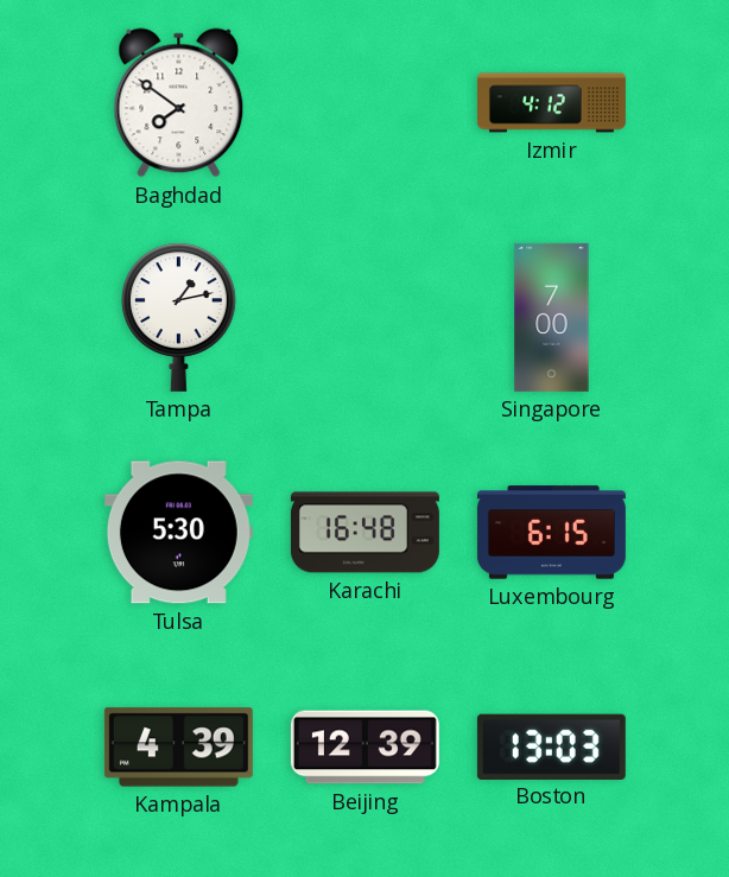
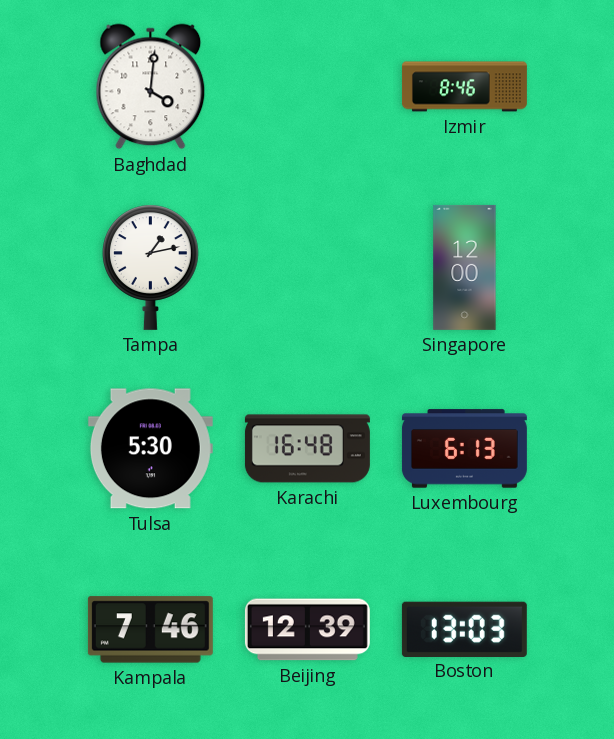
Baghdad: 7:51 -> 4:01
Izmir: 4:12 -> 8:46
Singapore: 7:00 -> 12:00
Luxembourg: 6:15 -> 6:13
Kampala: 4:39 -> 7:46
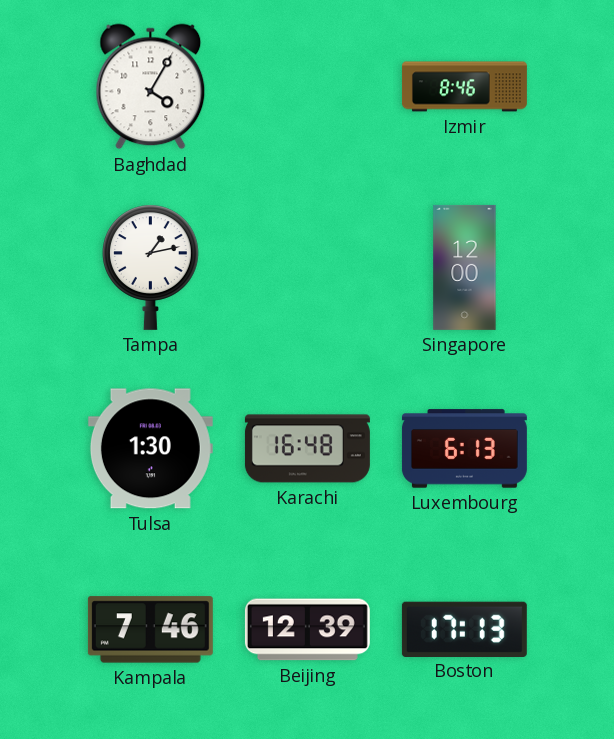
Baghdad: 4:01 -> 4:05
Tulsa: 5:30 -> 1:30
Boston: 13:03 -> 17:13
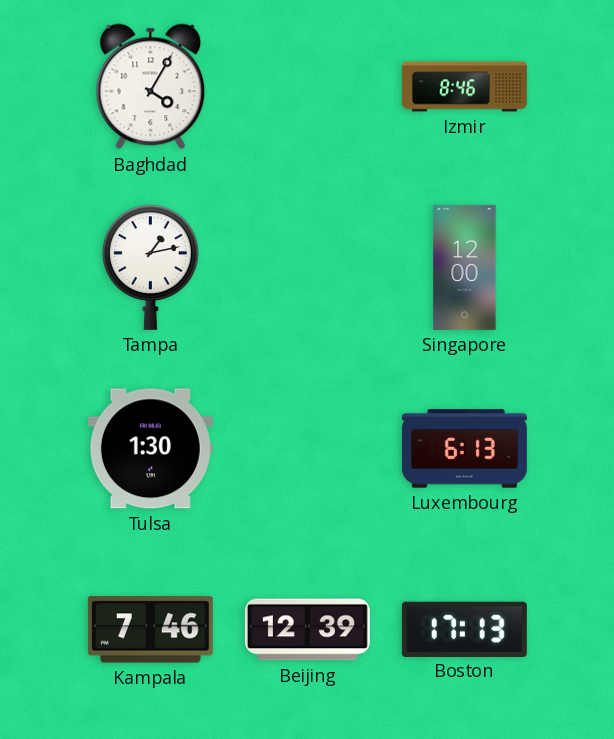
Karachi: 16:48 -> none
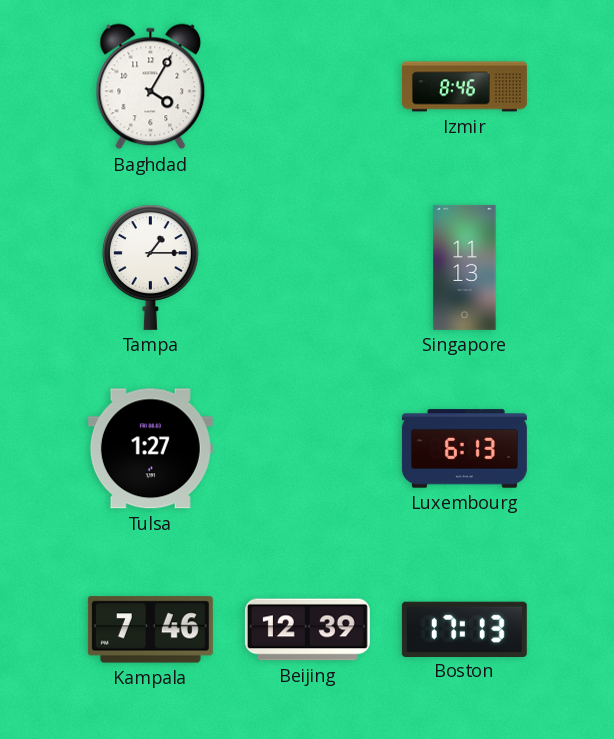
Tampa: 1:13 -> 1:15
Singapore: 12:00 -> 11:13
Tulsa: 1:30 -> 1:27
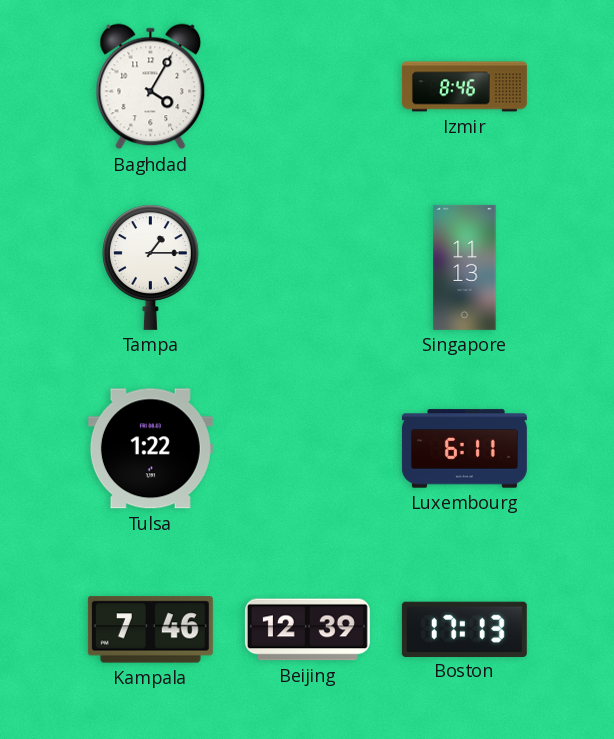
Tulsa: 1:27 -> 1:22
Luxembourg: 6:13 -> 6:11
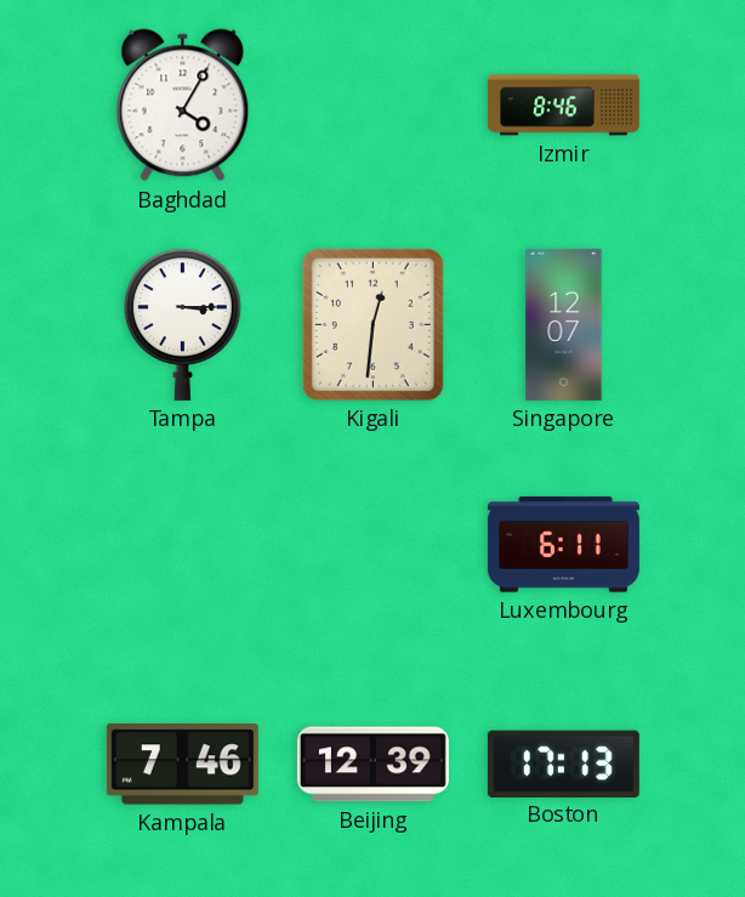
Tampa: 1:15 -> 3:15
Kigali: none -> 12:31
Singapore: 11:13 -> 12:07
Tulsa: 1:22 -> none
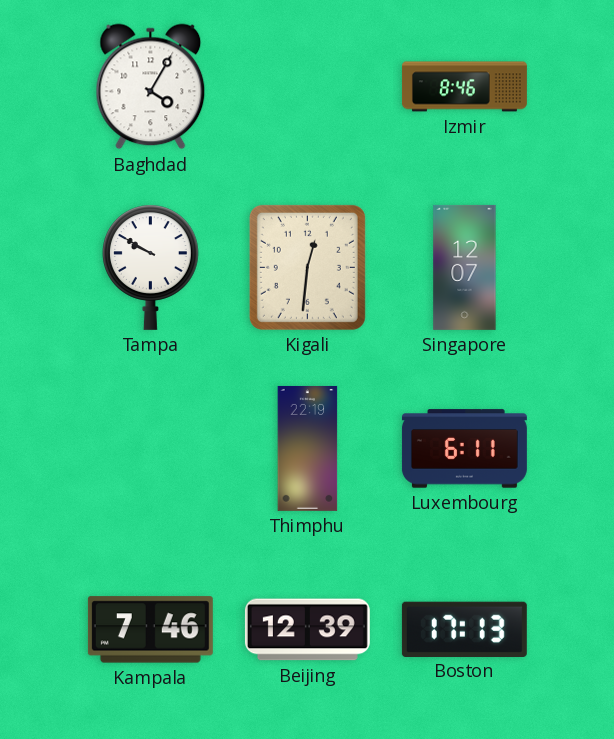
Tampa: 3:15 -> 9:50
Thimphu: none -> 22:19
